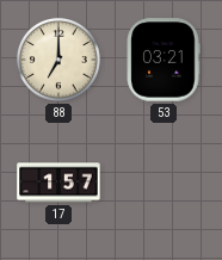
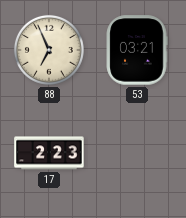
88: 7:00 -> 6:56
17: 1:57 -> 2:23
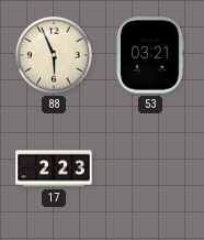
88: 6:56 -> 5:56
